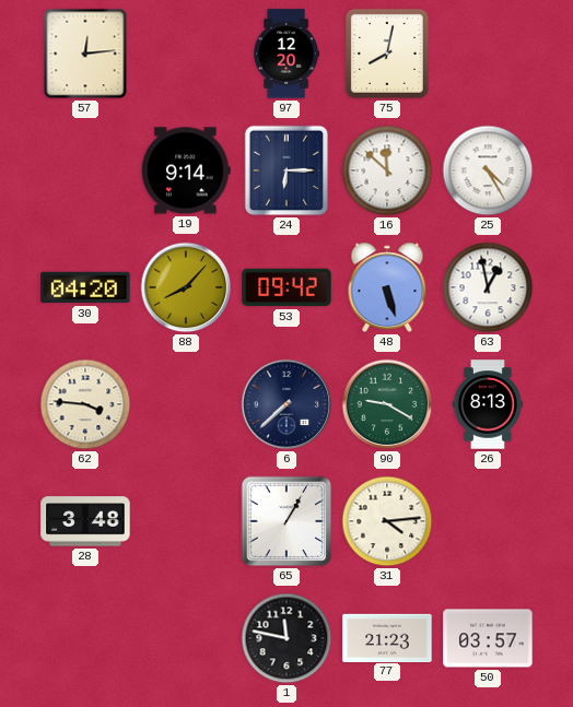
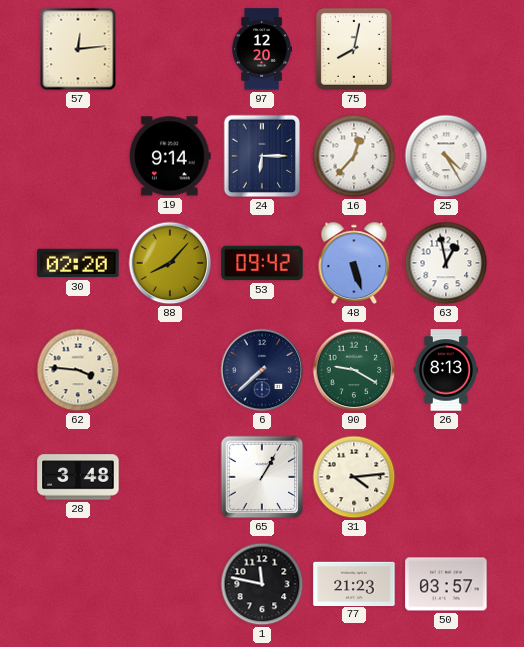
16: 11:52 -> 12:37
30: 04:20 -> 02:20
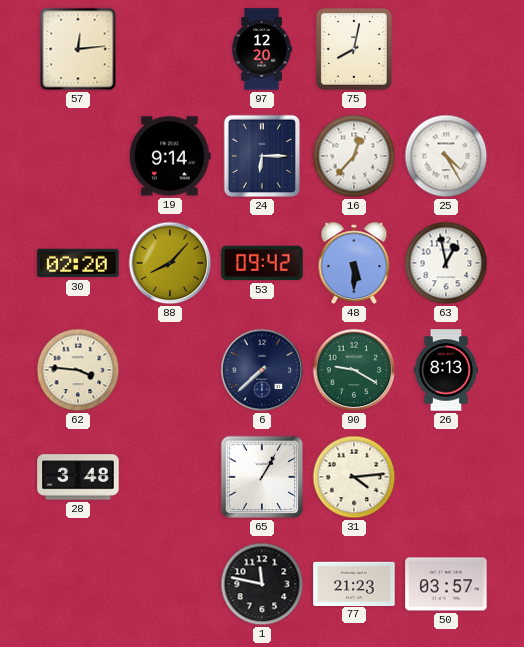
48: 5:27 -> 5:30
